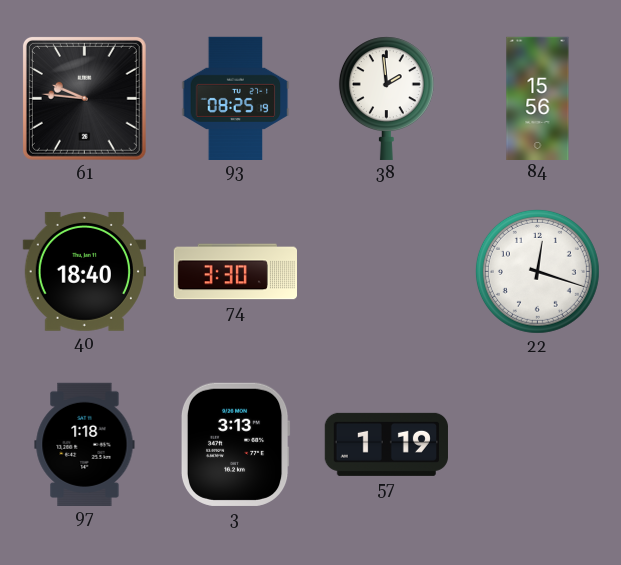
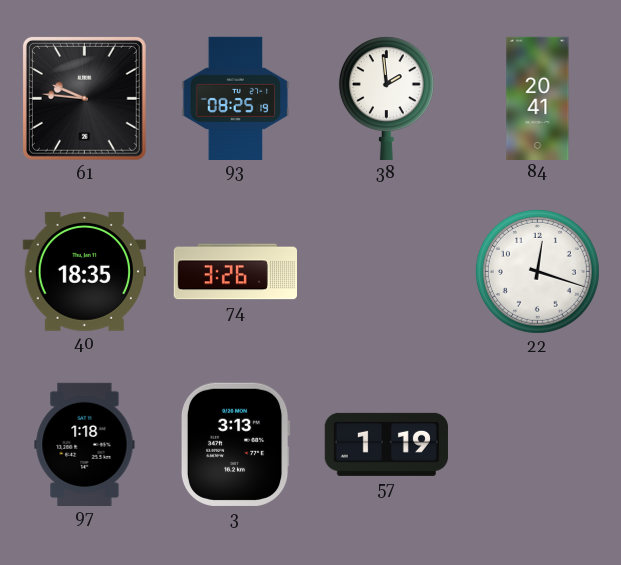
84: 15:56 -> 20:41
40: 18:40 -> 18:35
74: 3:30 -> 3:26
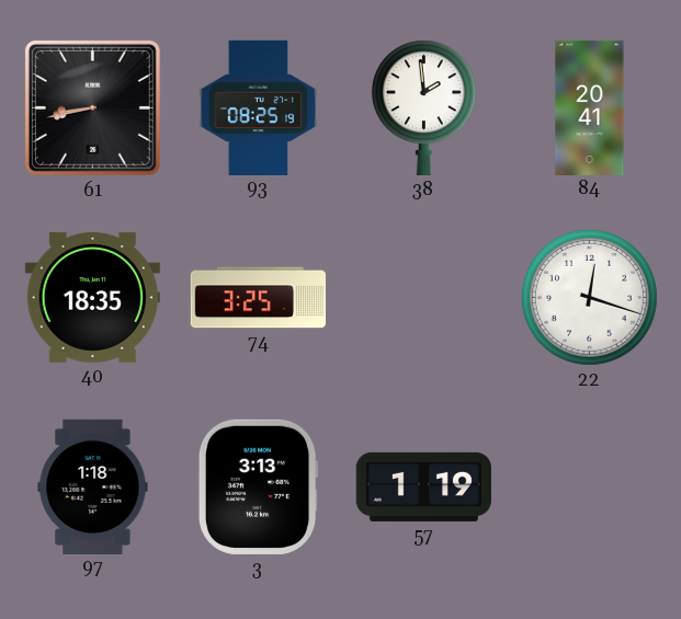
61: 9:46 -> 8:43
74: 3:26 -> 3:25
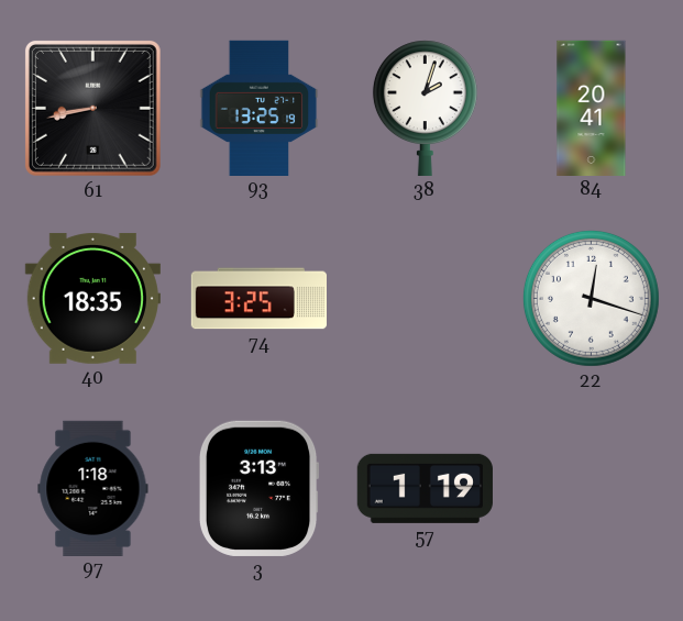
93: 08:25 -> 13:25
38: 1:59 -> 2:03
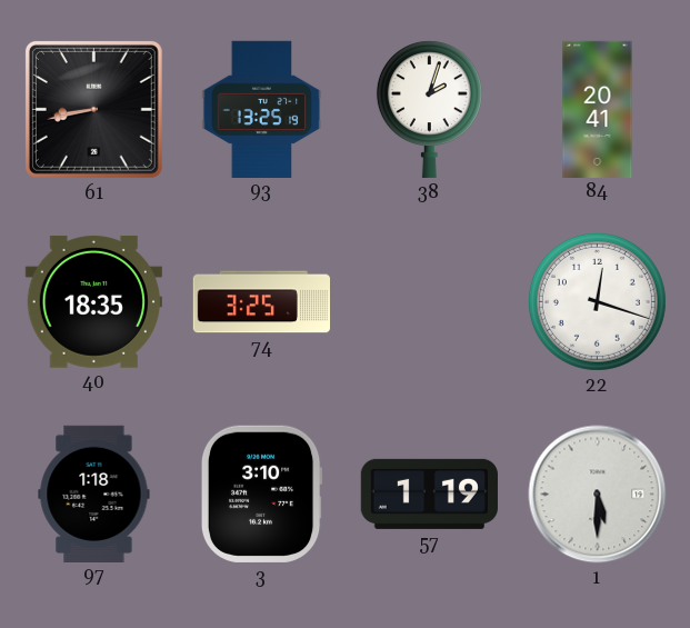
3: 3:13 -> 3:10
1: none -> 5:30
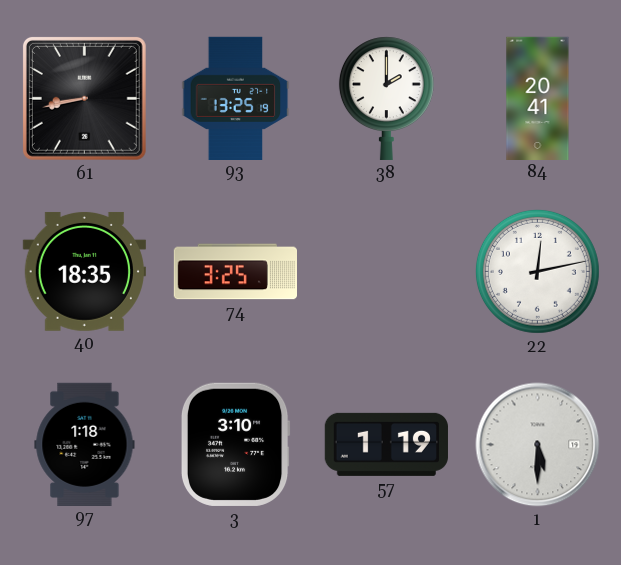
38: 2:03 -> 2:00
22: 12:18 -> 12:13
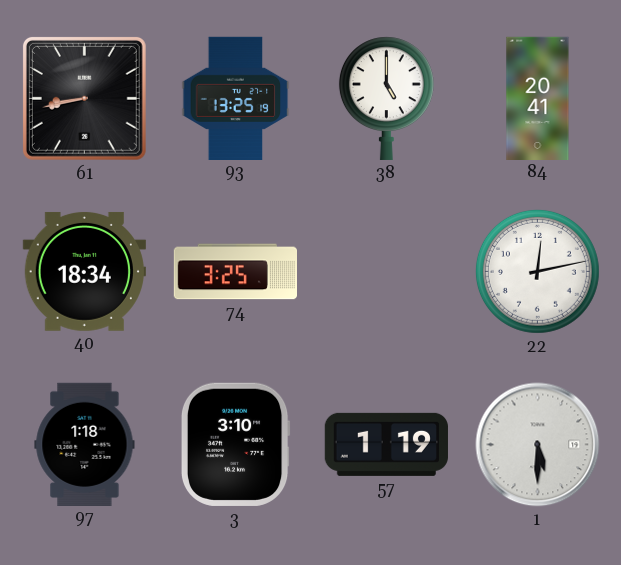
38: 2:00 -> 5:00
40: 18:35 -> 18:34
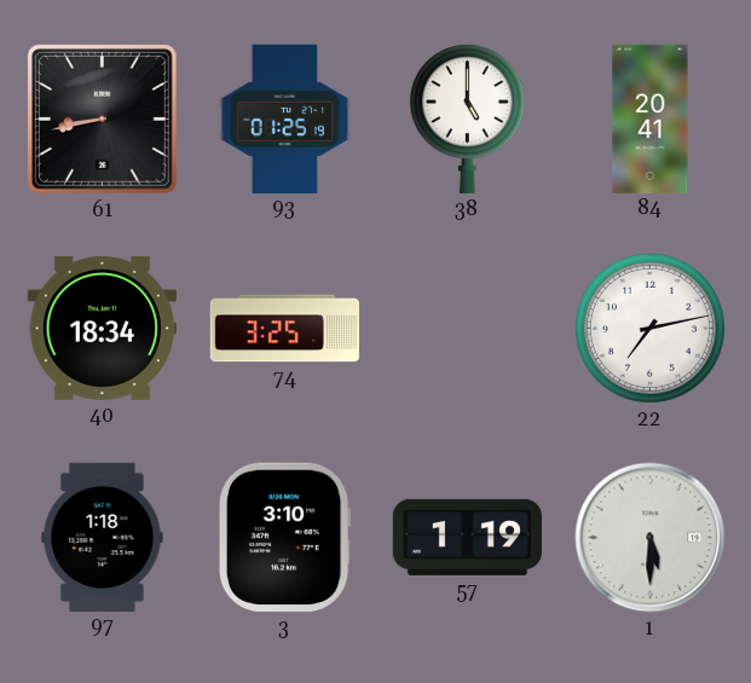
93: 13:25 -> 01:25
22: 12:13 -> 7:13
